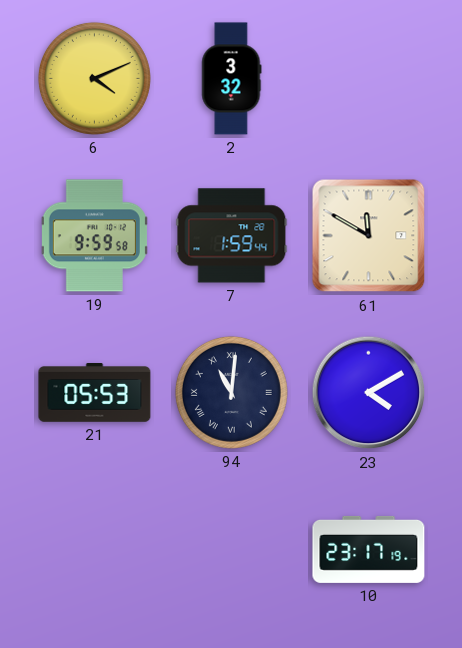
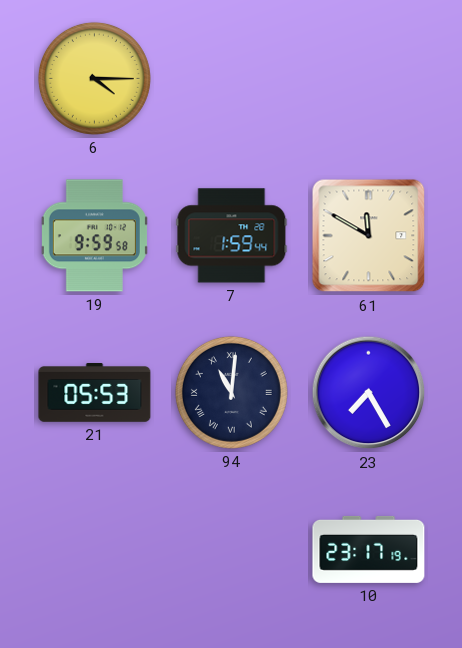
6: 4:11 -> 4:15
2: 3:32 -> none
23: 4:10 -> 7:25
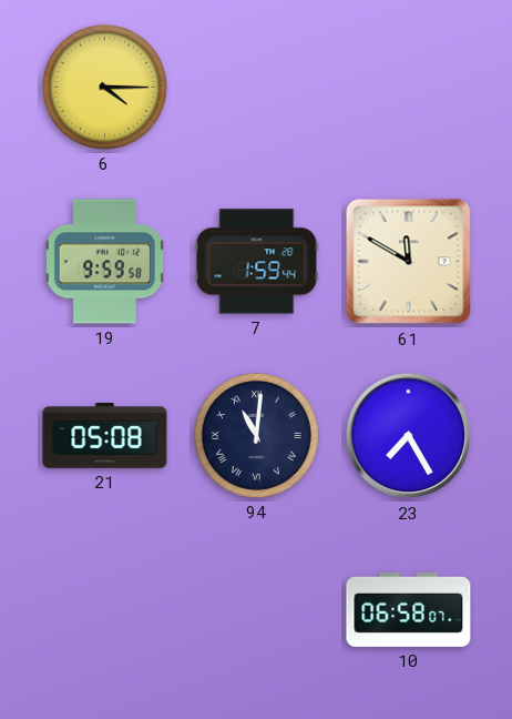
21: 05:53 -> 05:08
10: 23:17 -> 06:58
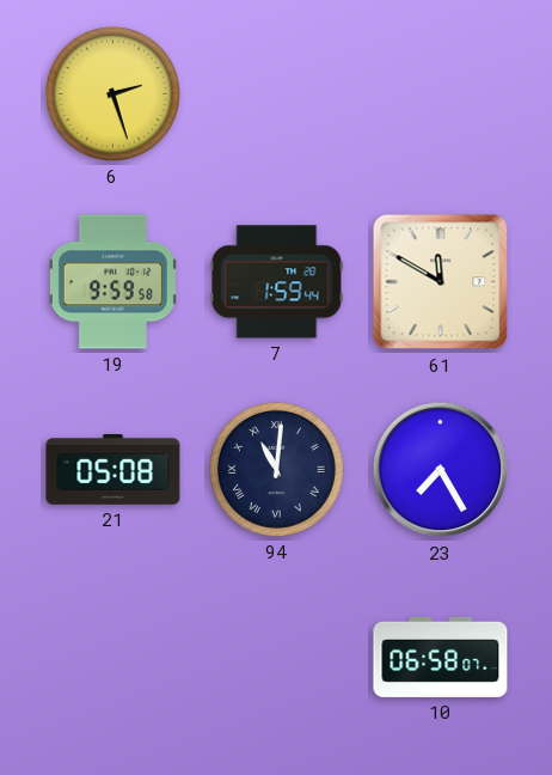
6: 4:15 -> 2:27
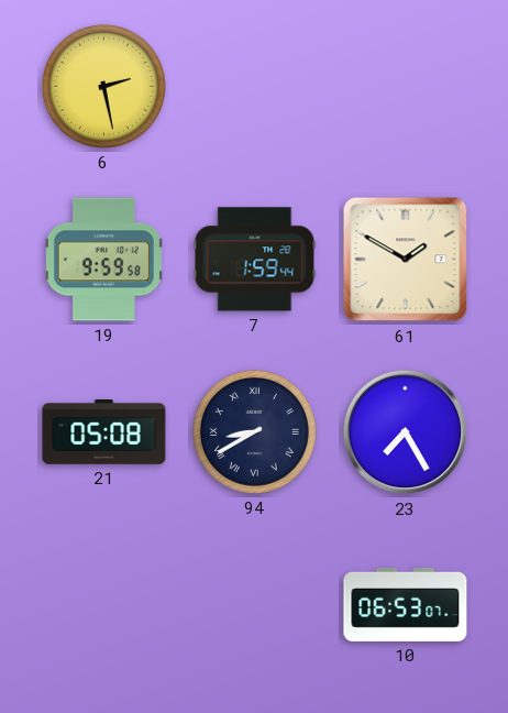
6: 2:27 -> 2:28
61: 11:50 -> 1:50
94: 11:01 -> 8:40
10: 06:58 -> 06:53
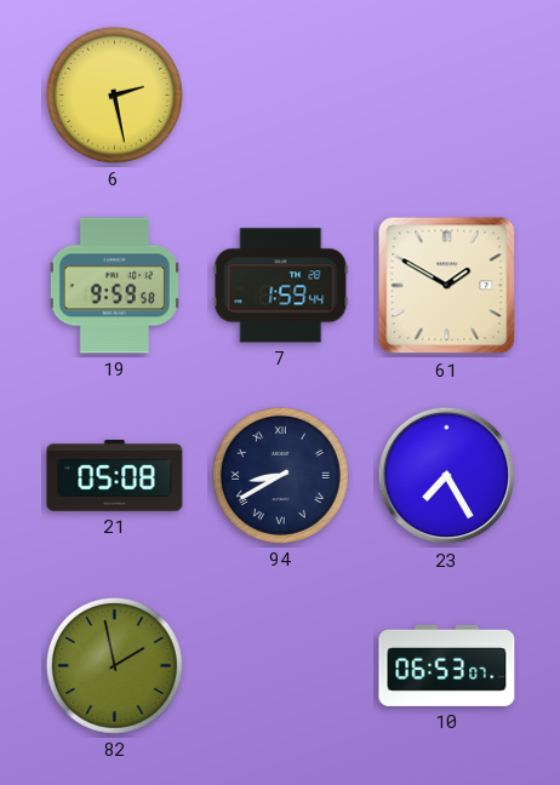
82: none -> 1:58
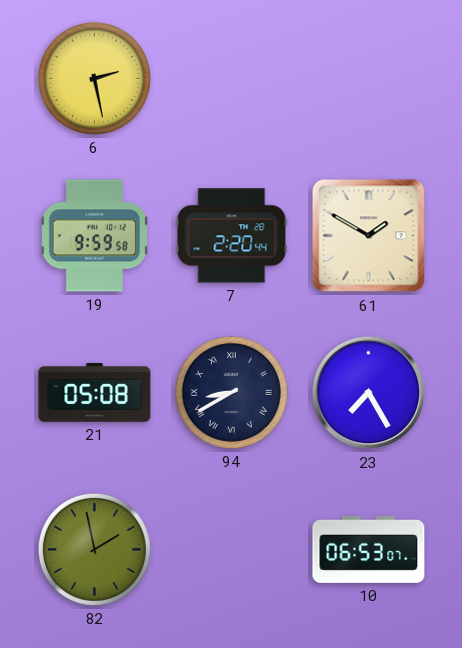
7: 1:59 -> 2:20
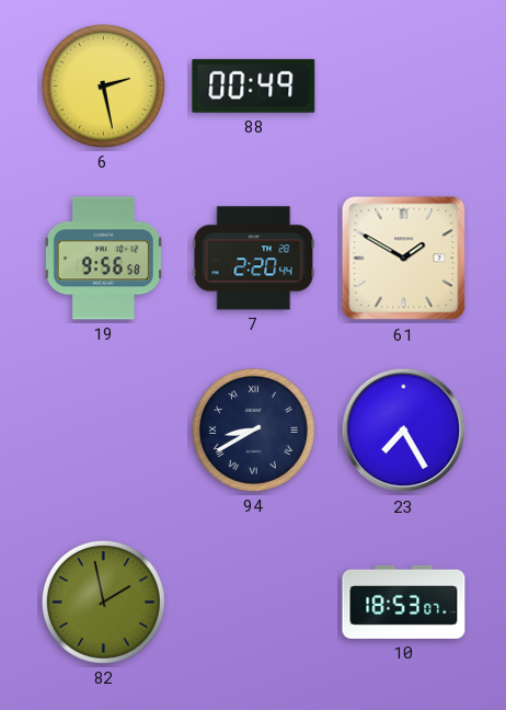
88: none -> 00:49
19: 9:59 -> 9:56
21: 05:08 -> none
10: 06:53 -> 18:53
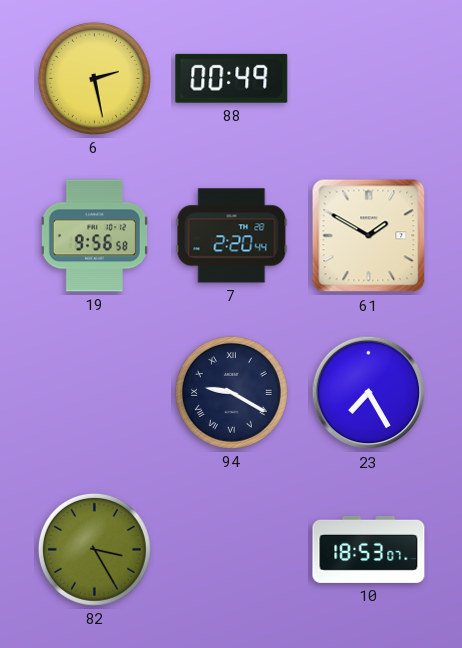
94: 8:40 -> 9:20
82: 1:58 -> 3:25
